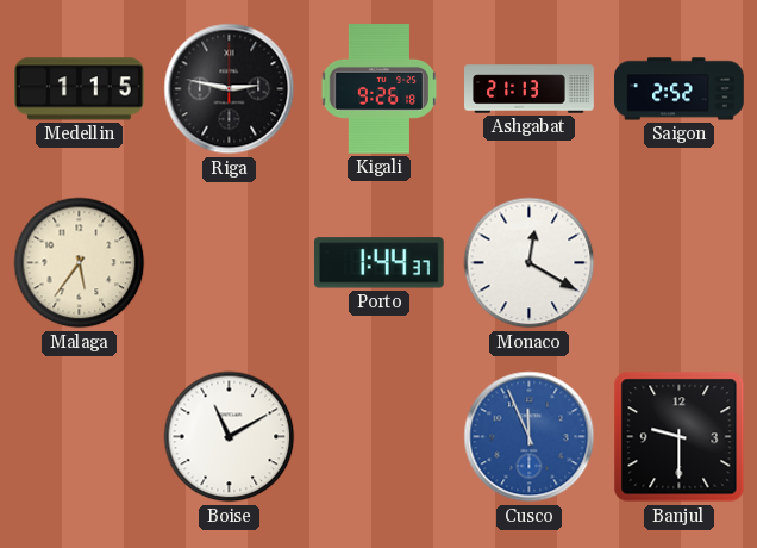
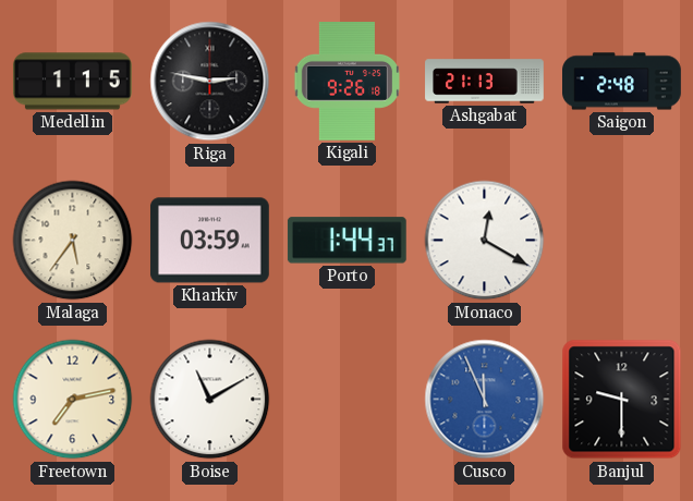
Saigon: 2:52 -> 2:48
Kharkiv: none -> 03:59
Freetown: none -> 7:13
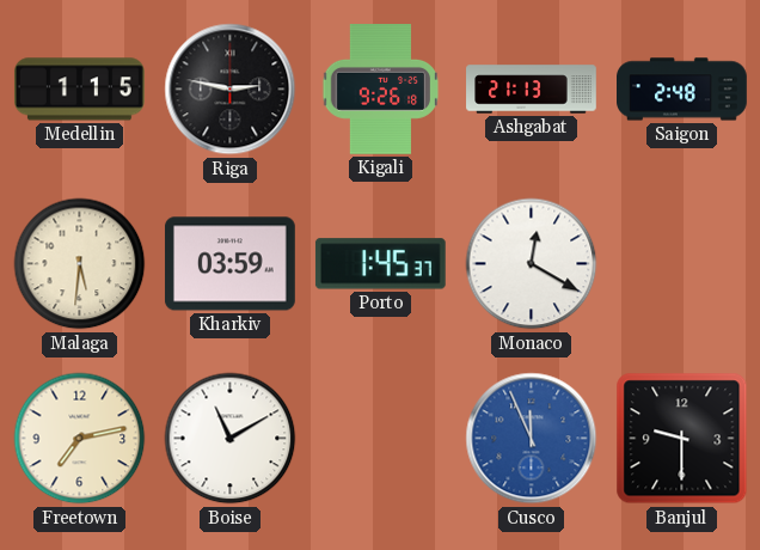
Malaga: 5:36 -> 5:31
Porto: 1:44 -> 1:45
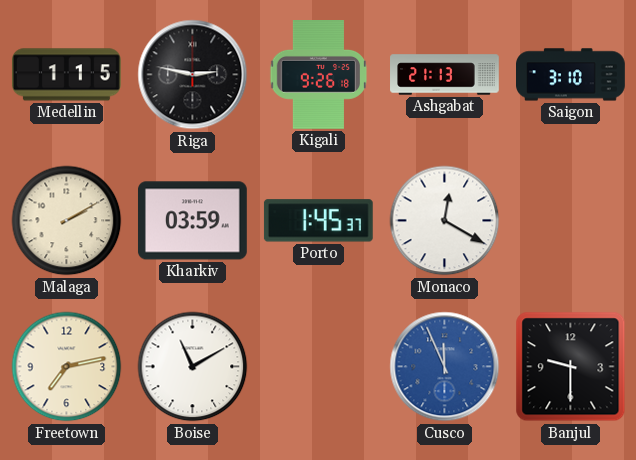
Saigon: 2:48 -> 3:10
Malaga: 5:31 -> 2:10
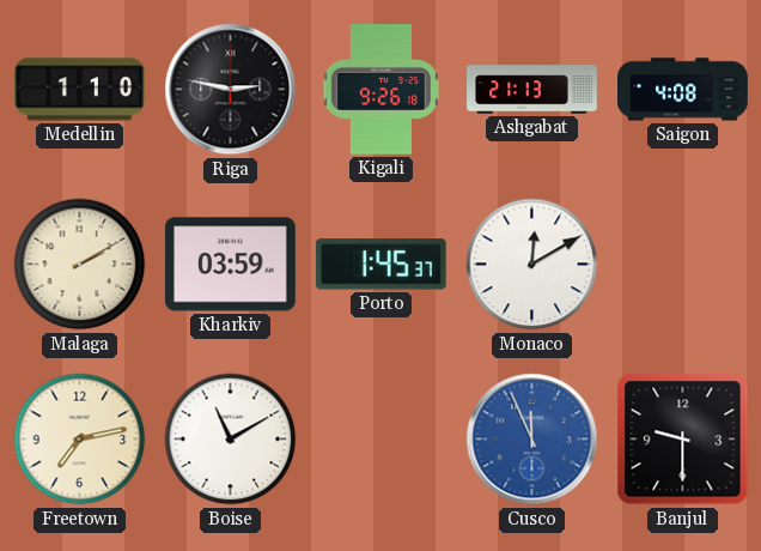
Medellin: 1:15 -> 1:10
Saigon: 3:10 -> 4:08
Monaco: 12:20 -> 12:10
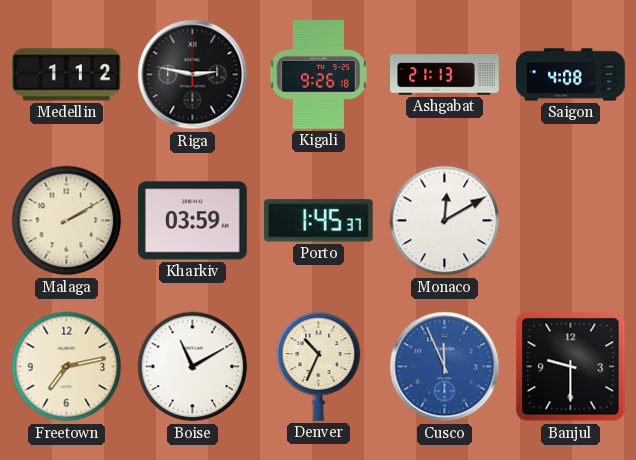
Medellin: 1:10 -> 1:12
Denver: none -> 10:34
